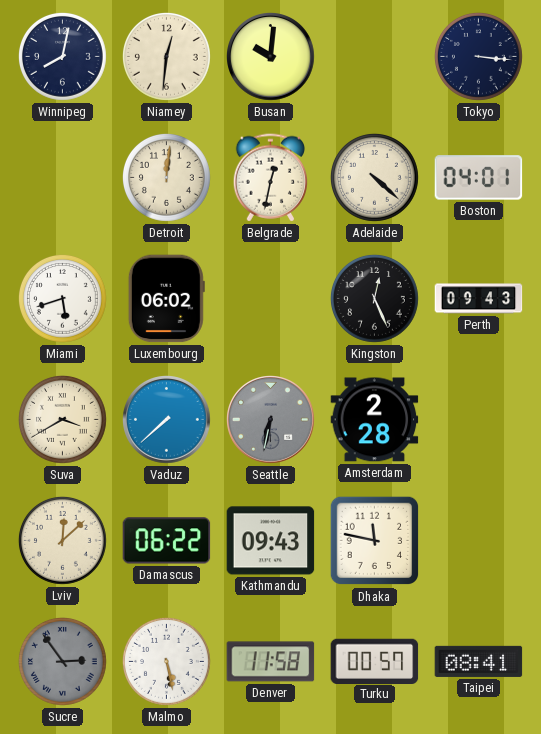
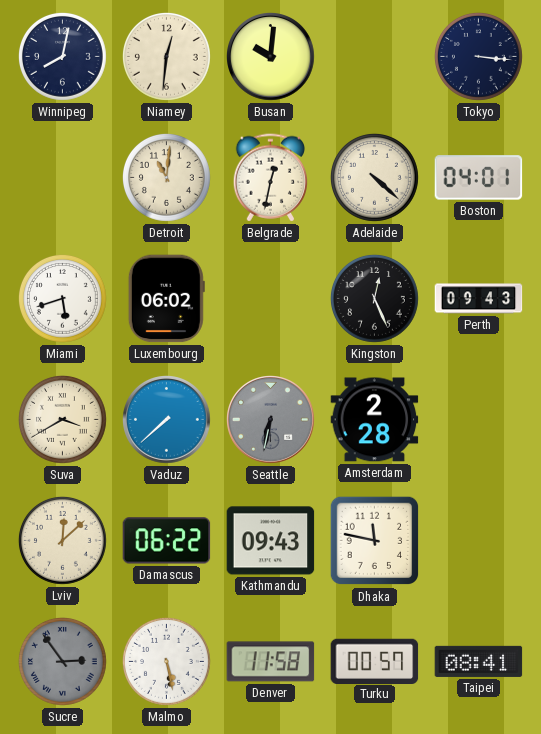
Detroit: 12:01 -> 11:01
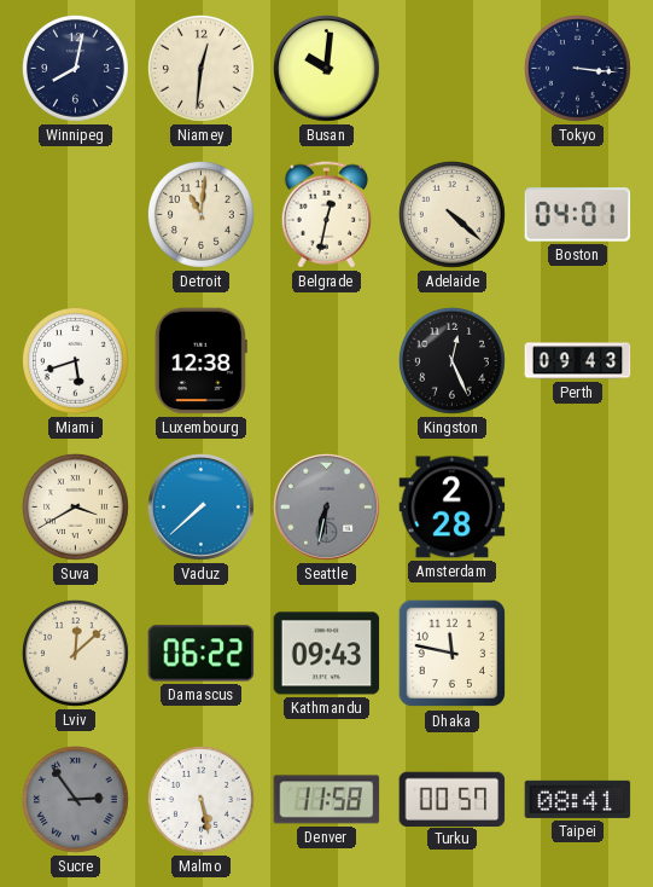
Luxembourg: 06:02 -> 12:38
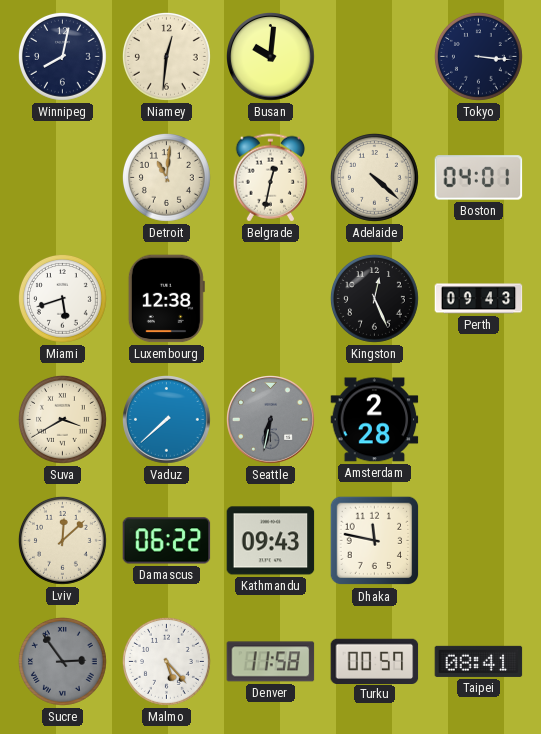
Malmo: 5:28 -> 5:23
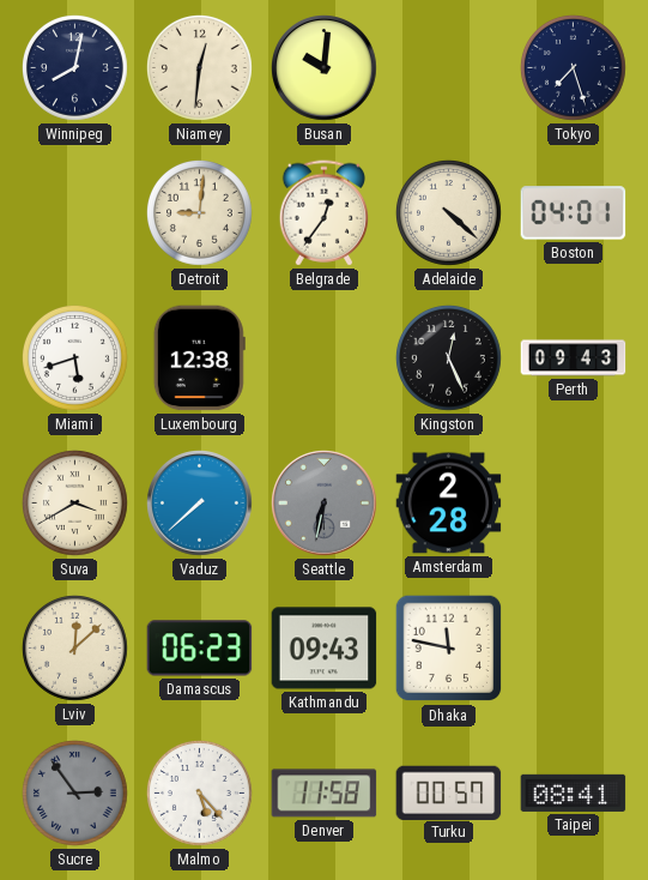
Tokyo: 3:16 -> 7:27
Detroit: 11:01 -> 9:01
Belgrade: 12:32 -> 12:36
Damascus: 06:22 -> 06:23
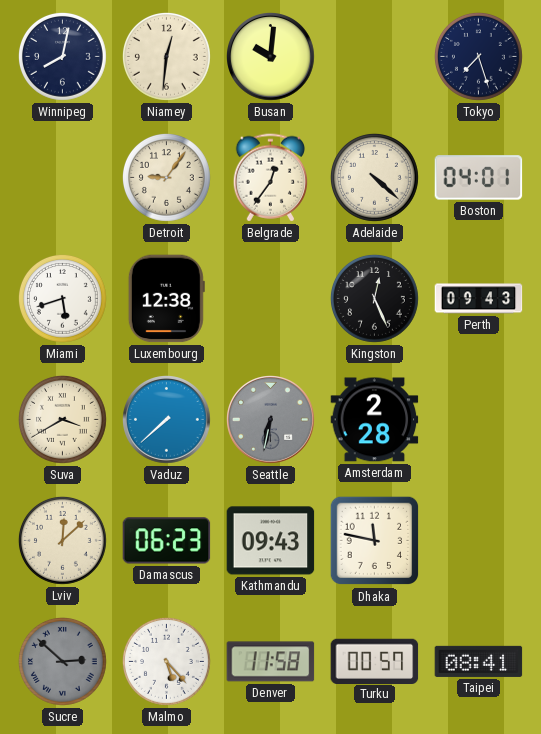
Detroit: 9:01 -> 9:06
Sucre: 2:54 -> 2:52
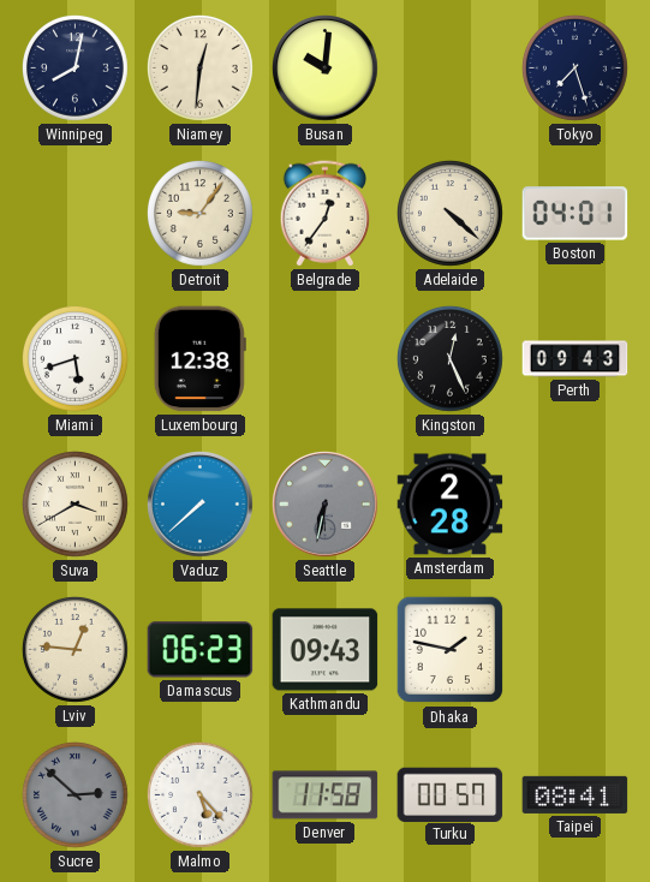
Lviv: 12:08 -> 12:46
Dhaka: 11:47 -> 1:47
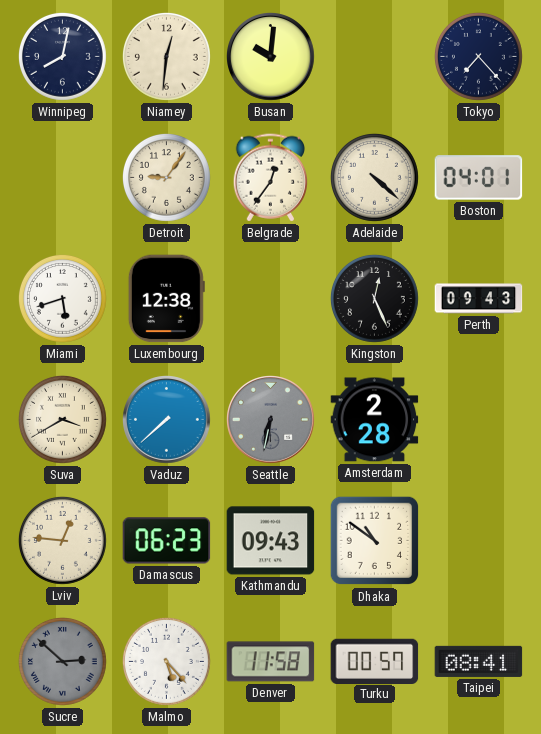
Tokyo: 7:27 -> 7:23
Dhaka: 1:47 -> 10:51
